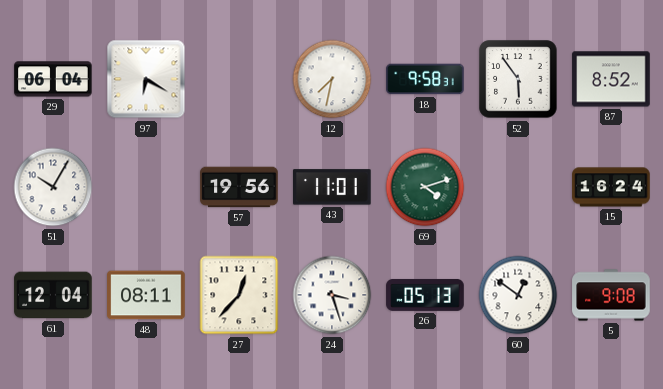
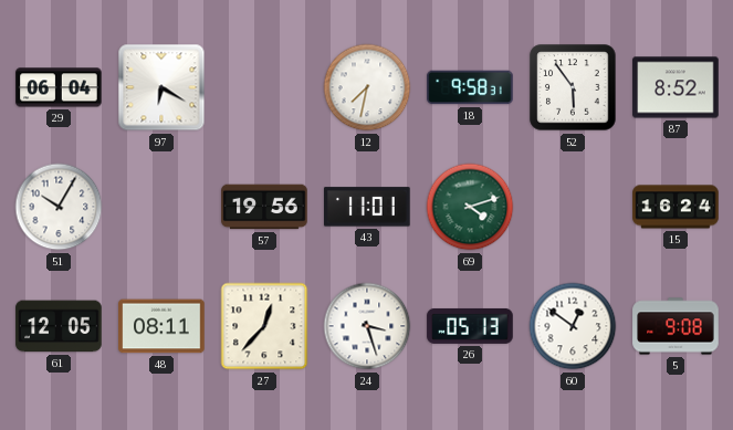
61: 12:04 -> 12:05
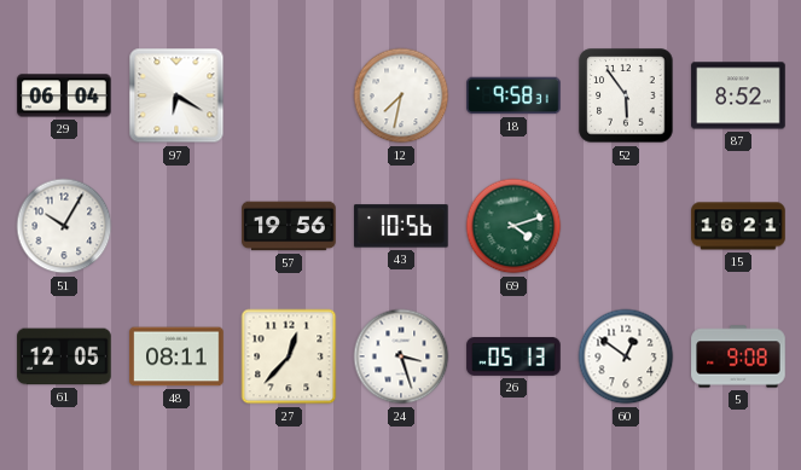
43: 11:01 -> 10:56
15: 16:24 -> 16:21
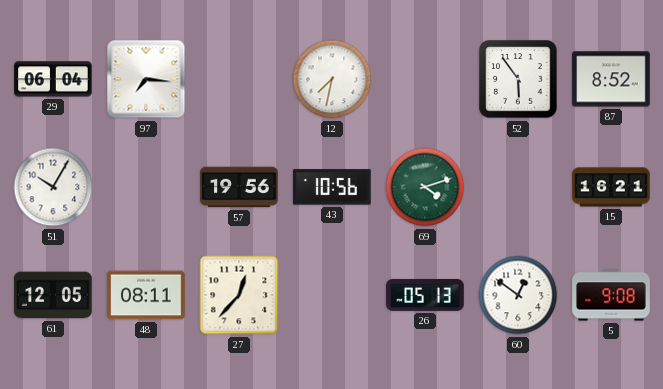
97: 6:20 -> 7:16
18: 9:58 -> none
24: 3:27 -> none
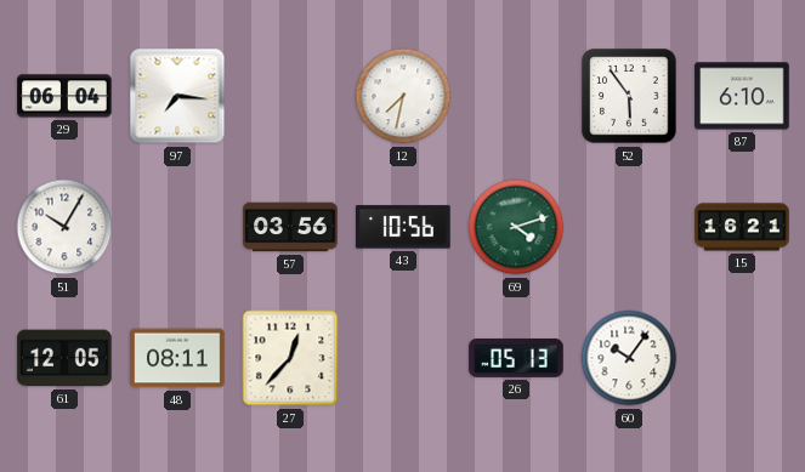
87: 8:52 -> 6:10
57: 19:56 -> 03:56
60: 12:51 -> 10:06
5: 9:08 -> none
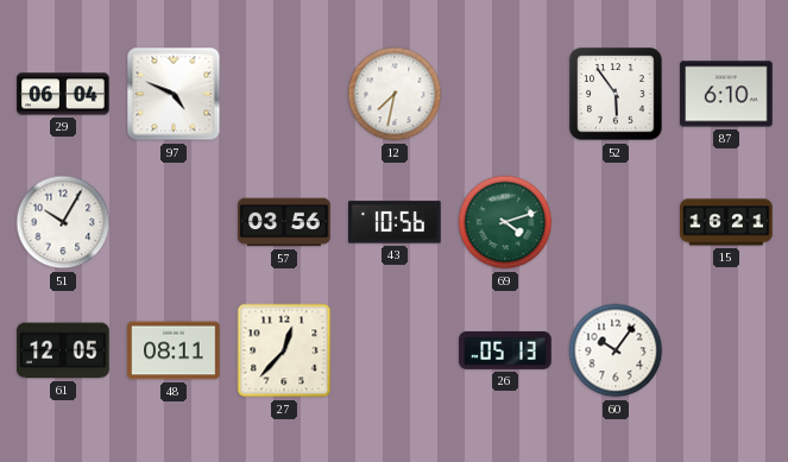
97: 7:16 -> 4:49
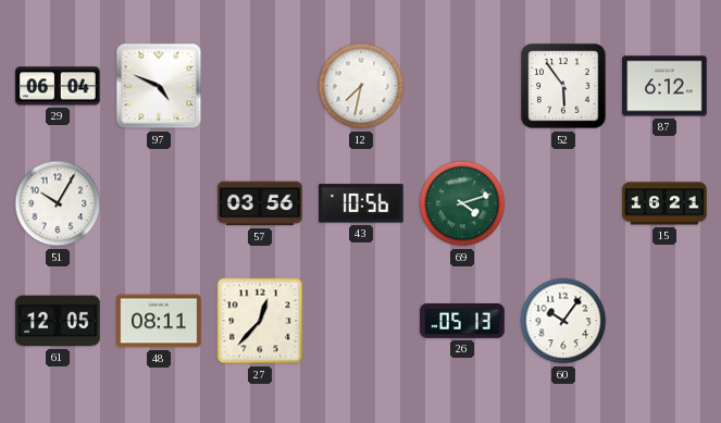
87: 6:10 -> 6:12
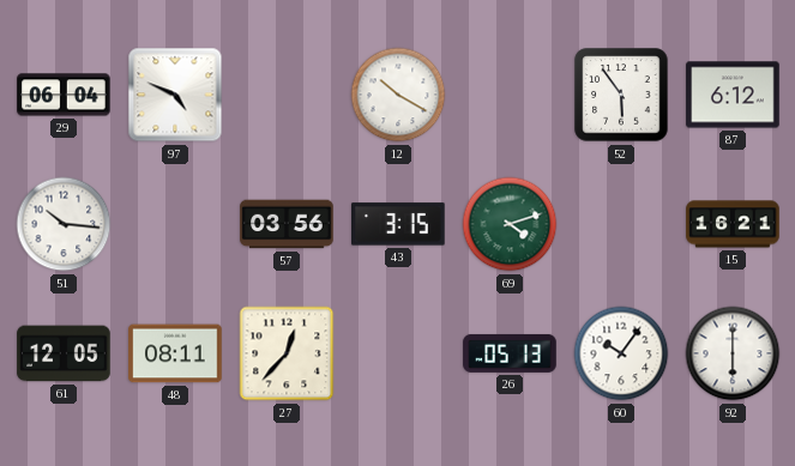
12: 7:32 -> 10:20
51: 10:05 -> 10:16
43: 10:56 -> 3:15
92: none -> 6:00
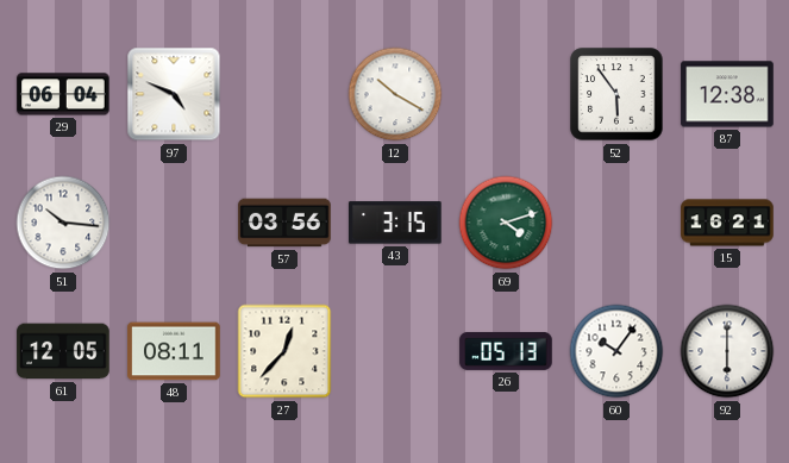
87: 6:12 -> 12:38
